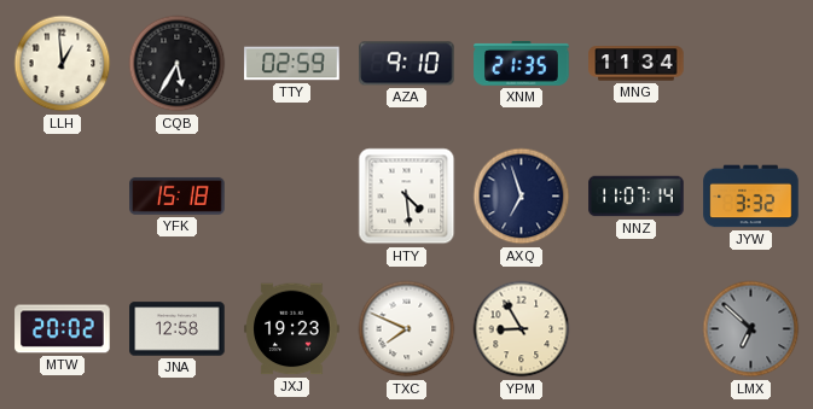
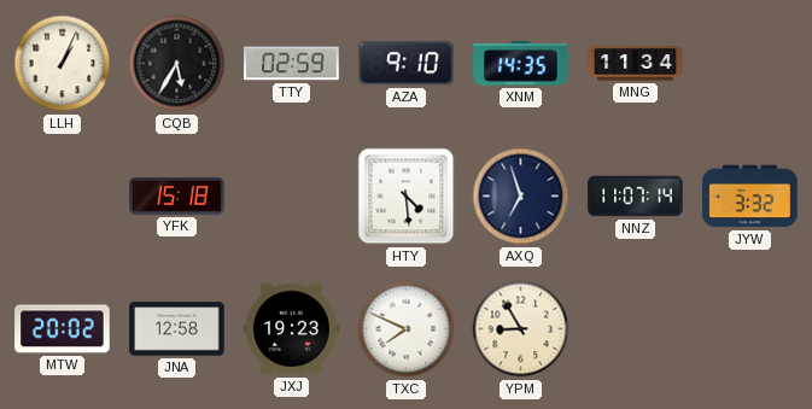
LLH: 12:59 -> 1:04
XNM: 21:35 -> 14:35
LMX: 6:52 -> none
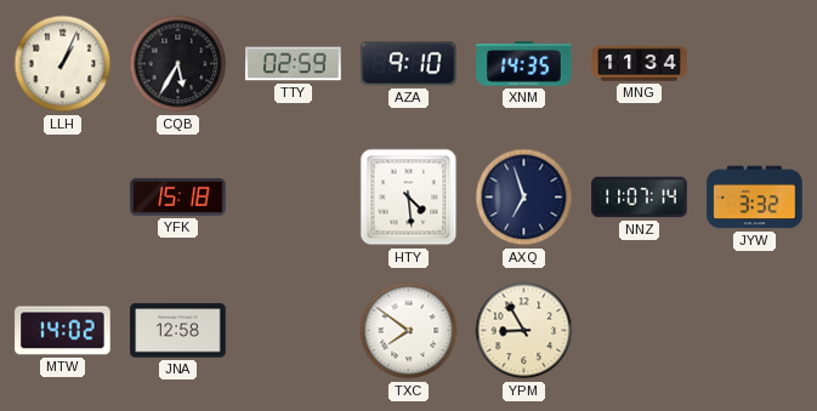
MTW: 20:02 -> 14:02
JXJ: 19:23 -> none
TXC: 7:49 -> 7:51
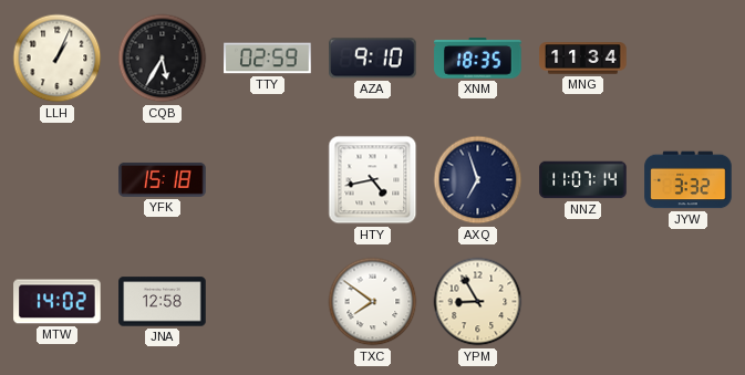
XNM: 14:35 -> 18:35
HTY: 4:29 -> 4:43
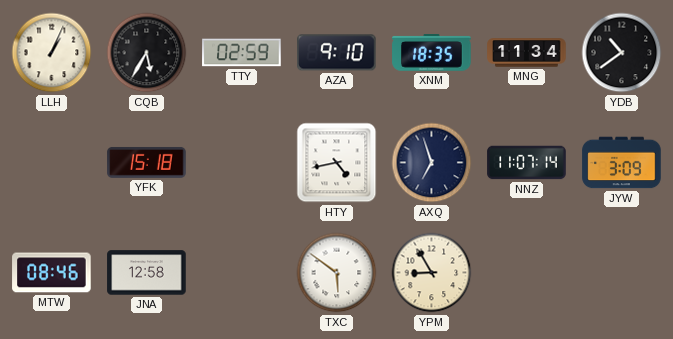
YDB: none -> 10:39
JYW: 3:32 -> 3:09
MTW: 14:02 -> 08:46
TXC: 7:51 -> 5:51
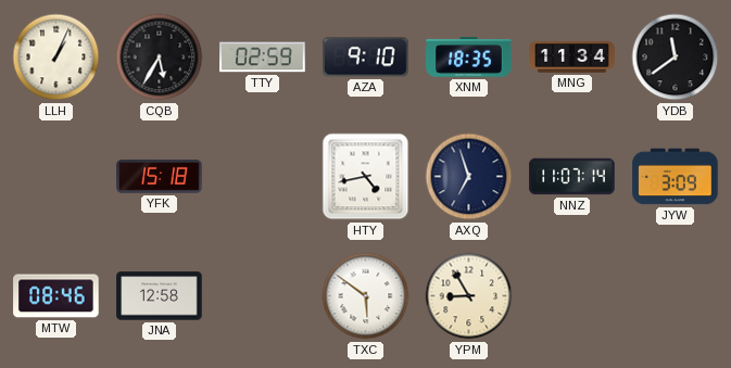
YDB: 10:39 -> 11:39
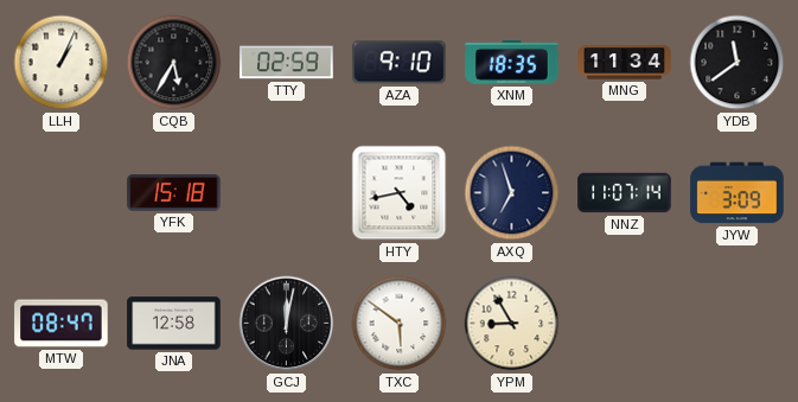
MTW: 08:46 -> 08:47
GCJ: none -> 12:02
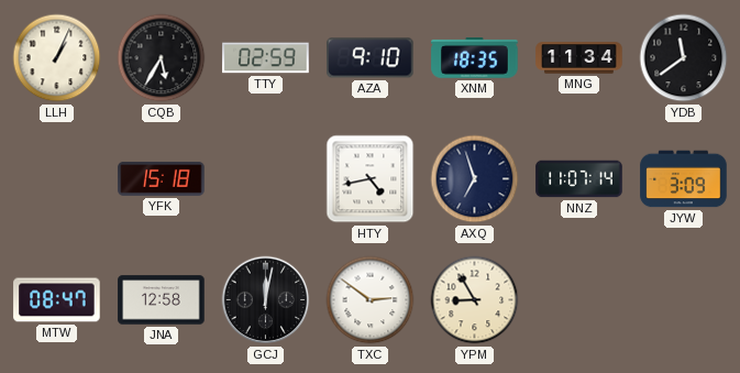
TXC: 5:51 -> 2:51
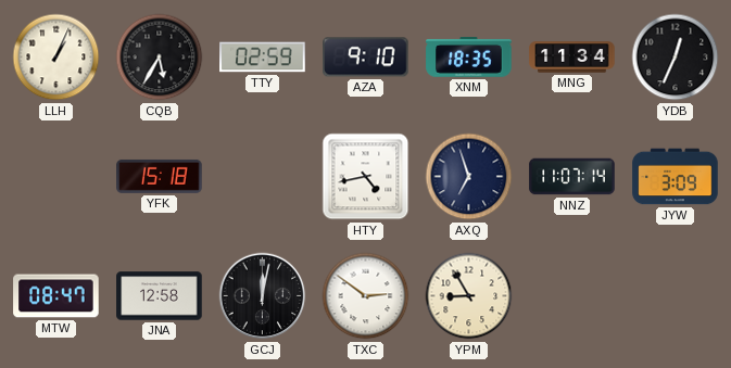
YDB: 11:39 -> 12:34
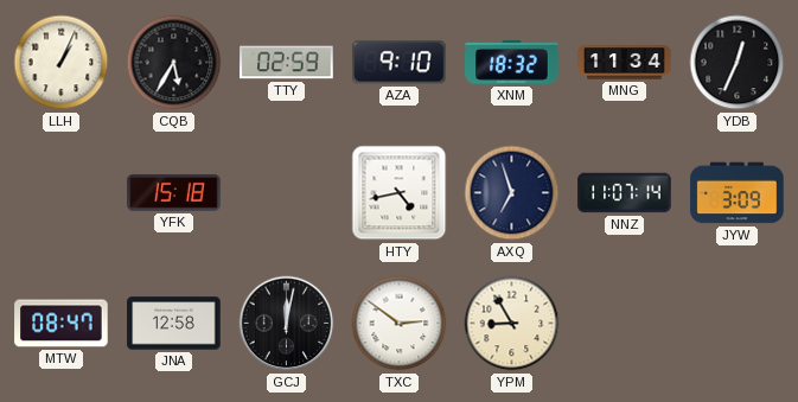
XNM: 18:35 -> 18:32
